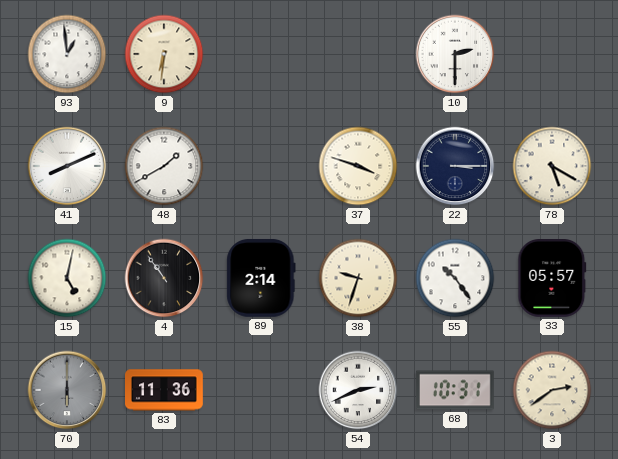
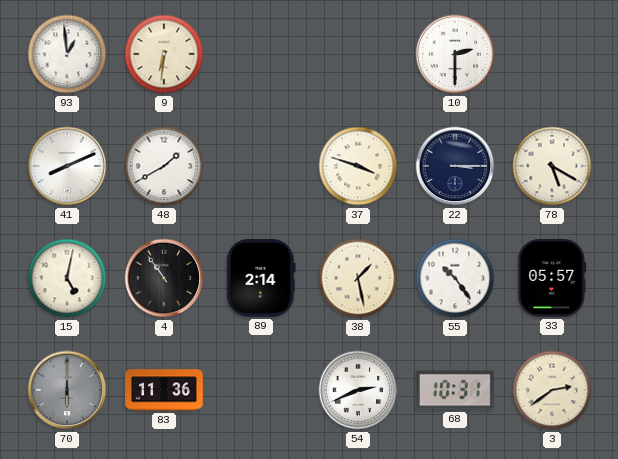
38: 9:33 -> 1:28
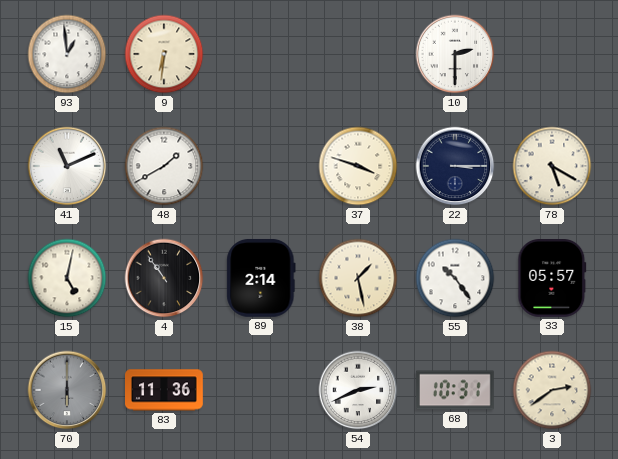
41: 8:11 -> 11:11
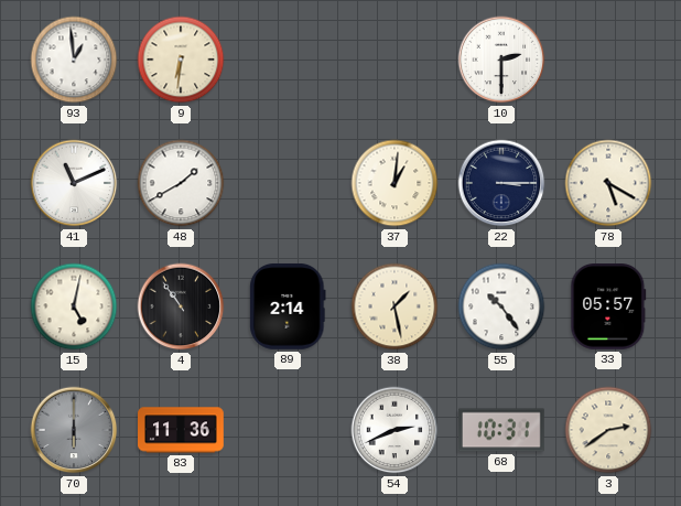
37: 3:48 -> 1:01
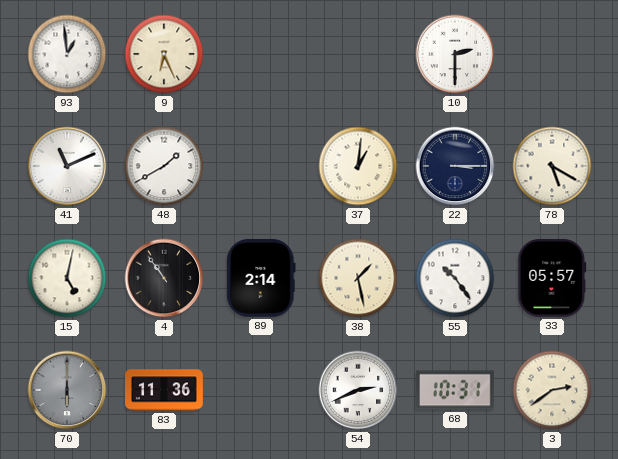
9: 6:31 -> 6:26
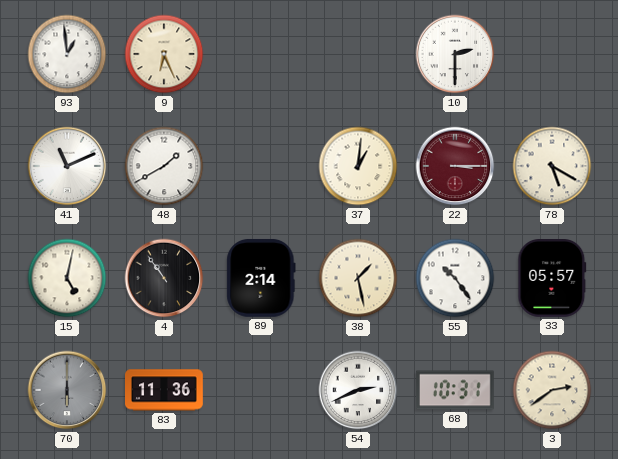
22 dial: navy -> burgundy
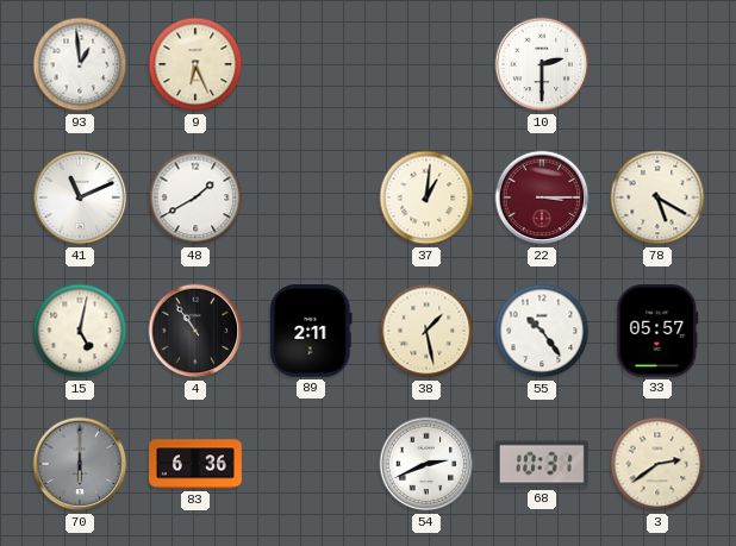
89: 2:14 -> 2:11
83: 11:36 -> 6:36
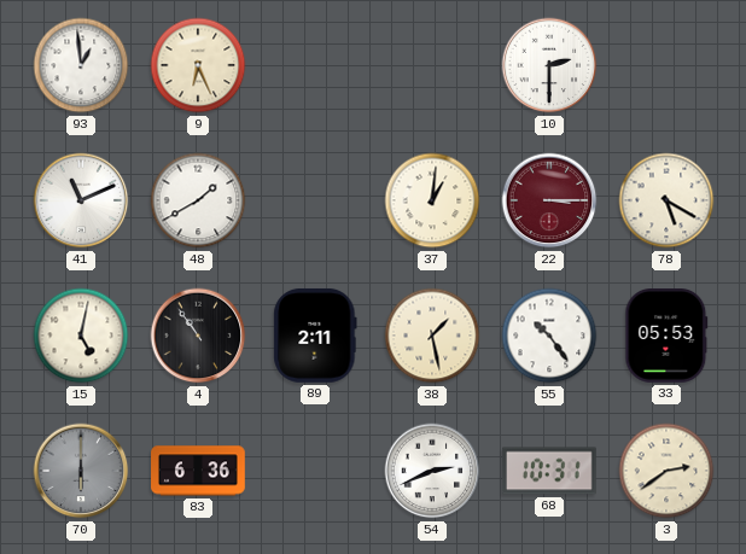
33: 05:57 -> 05:53
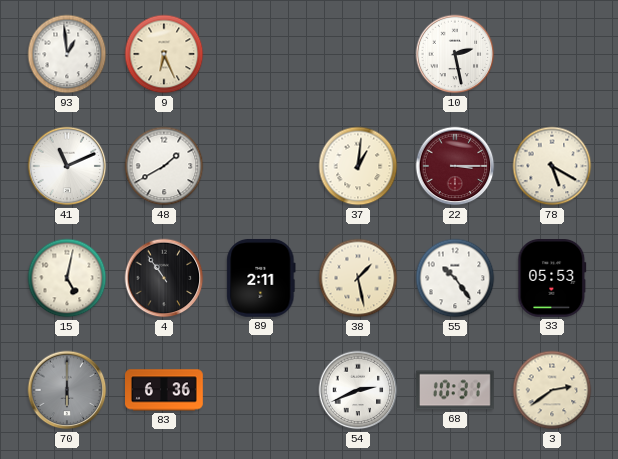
10: 2:30 -> 2:28
